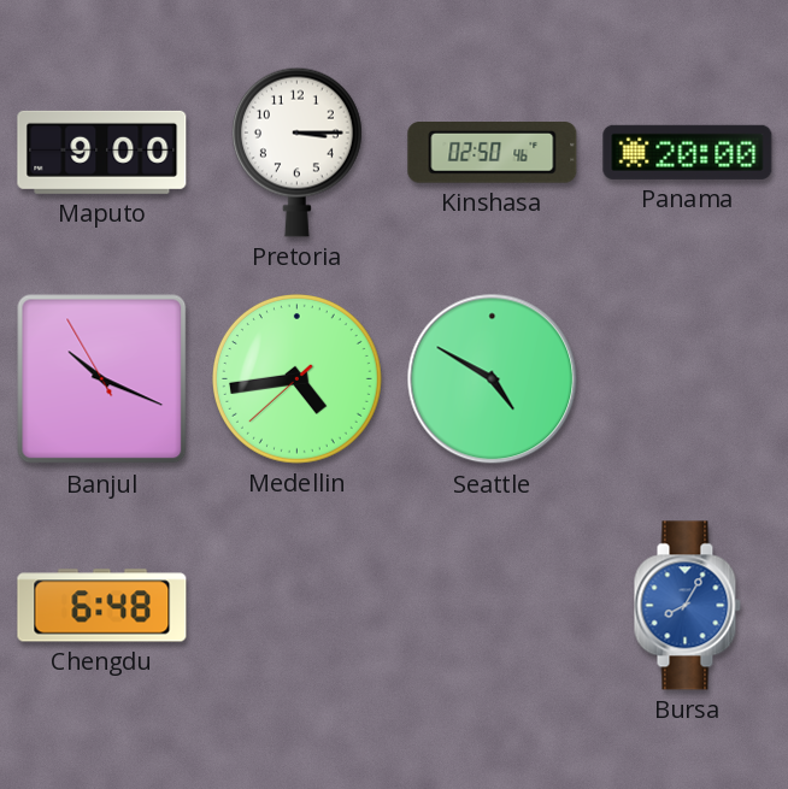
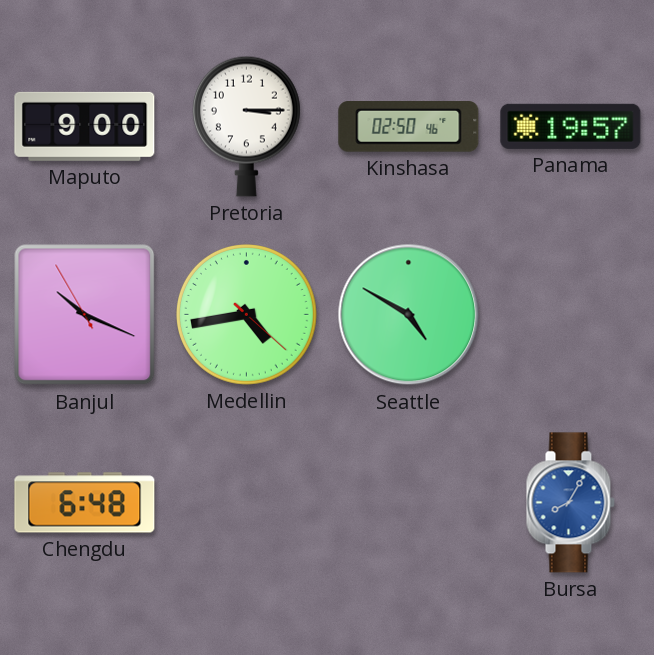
Panama: 20:00 -> 19:57
Medellin: 4:43:38 -> 4:43:22
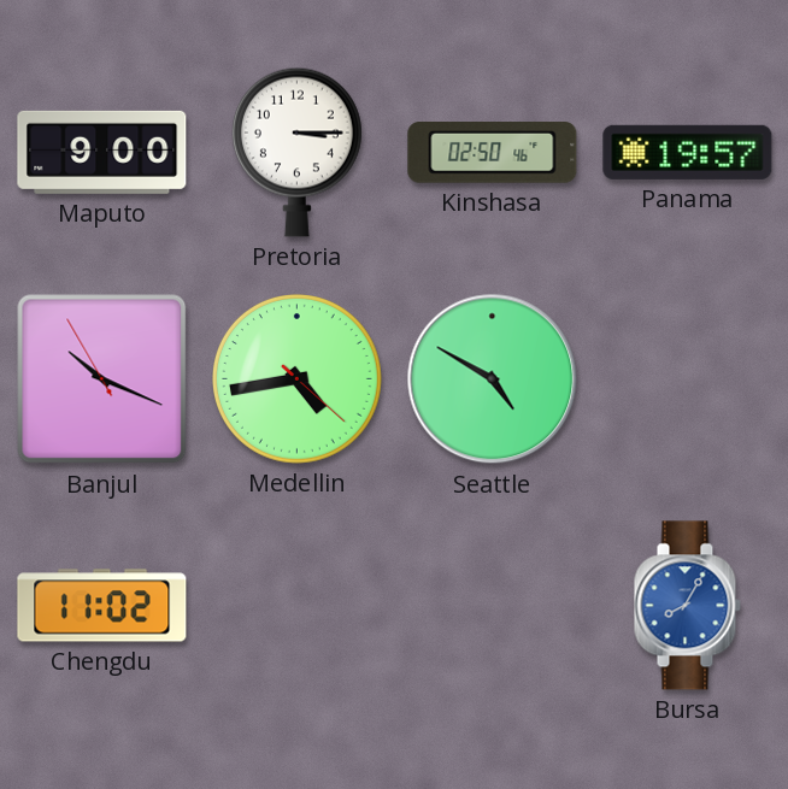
Chengdu: 6:48 -> 11:02
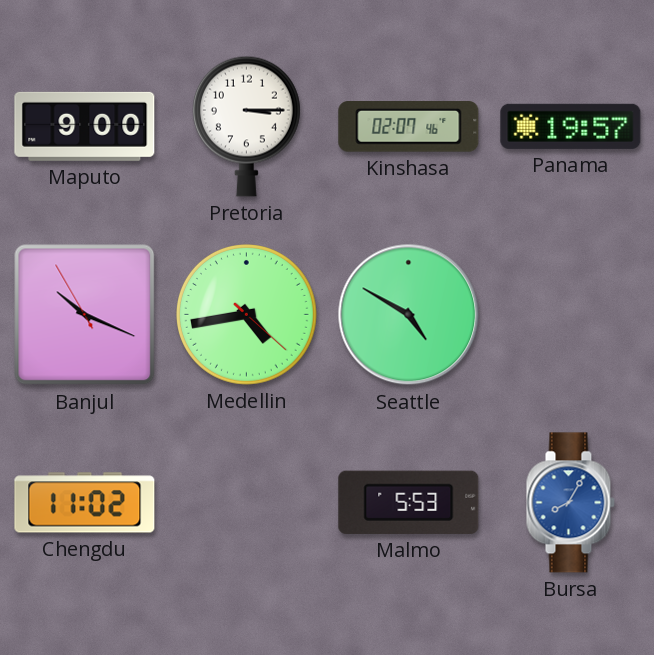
Kinshasa: 02:50 -> 02:07
Malmo: none -> 5:53
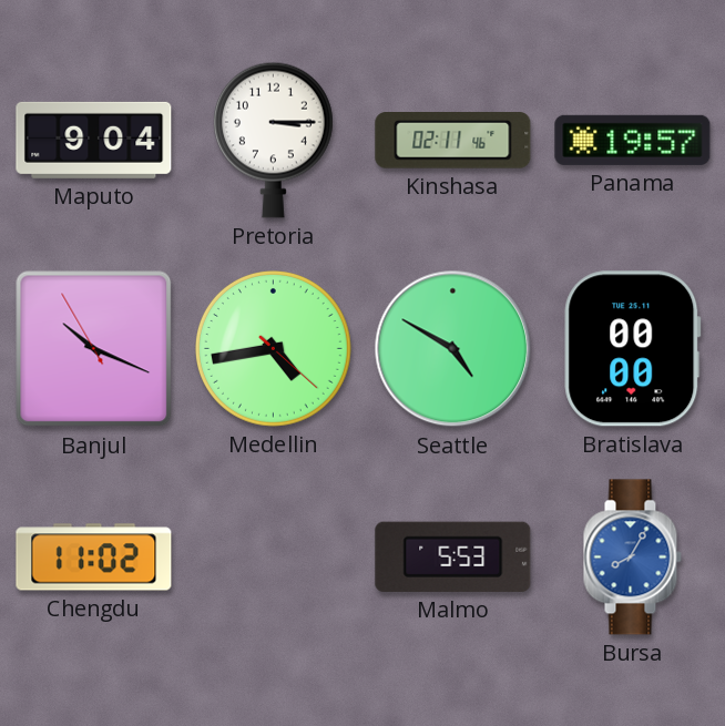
Maputo: 9:00 -> 9:04
Kinshasa: 02:07 -> 02:11
Bratislava: none -> 00:00
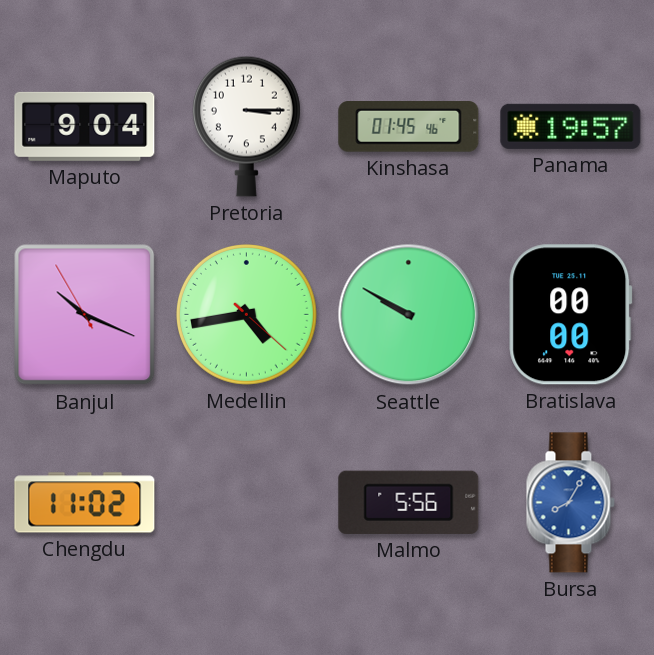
Kinshasa: 02:11 -> 01:45
Seattle: 4:50 -> 9:50
Malmo: 5:53 -> 5:56
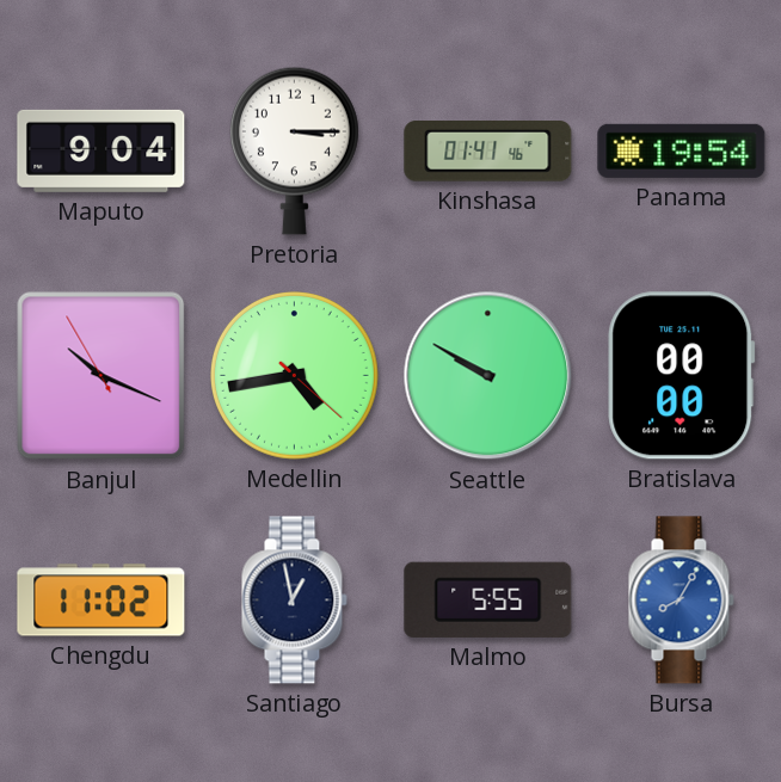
Kinshasa: 01:45 -> 01:41
Panama: 19:57 -> 19:54
Santiago: none -> 12:58
Malmo: 5:56 -> 5:55
